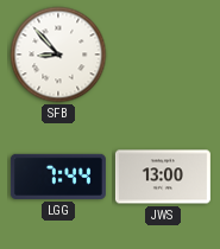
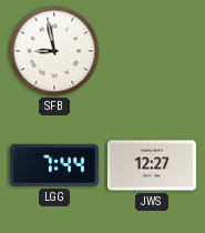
SFB: 8:53 -> 8:58
JWS: 13:00 -> 12:27
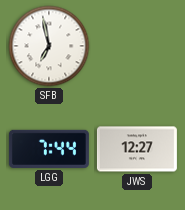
SFB: 8:58 -> 6:58
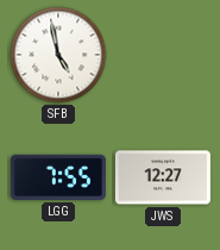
SFB: 6:58 -> 4:58
LGG: 7:44 -> 7:55
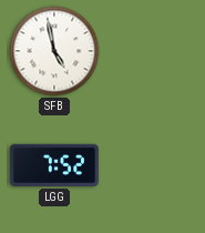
LGG: 7:55 -> 7:52
JWS: 12:27 -> none
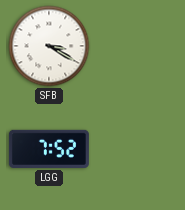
SFB: 4:58 -> 3:20
